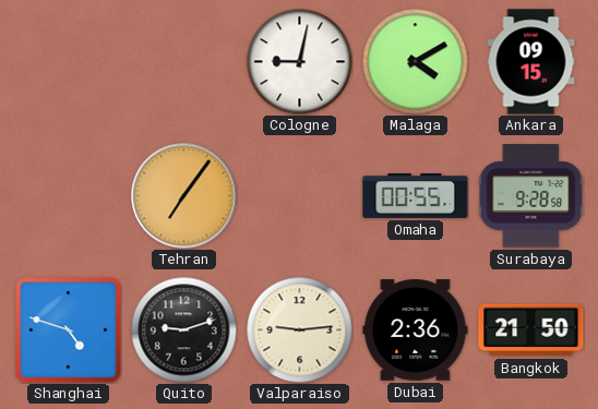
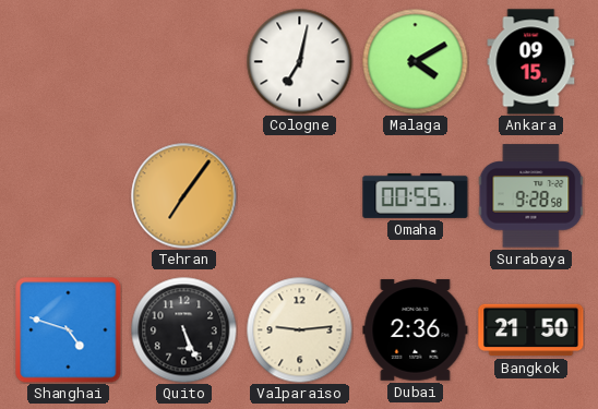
Cologne: 9:02 -> 7:02
Quito: 9:12 -> 5:26
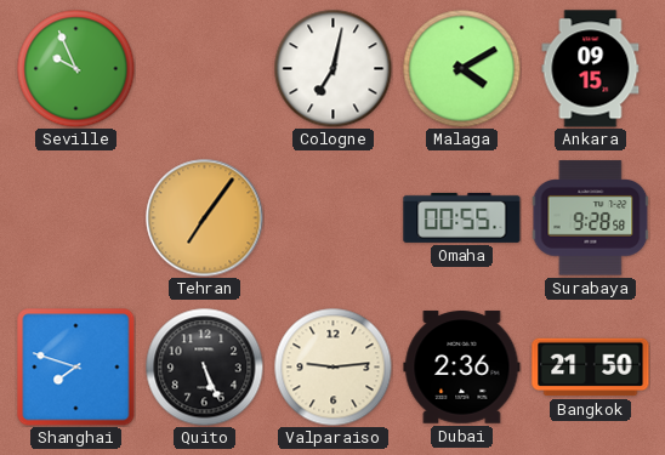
Seville: none -> 9:56
Shanghai: 4:48 -> 7:48
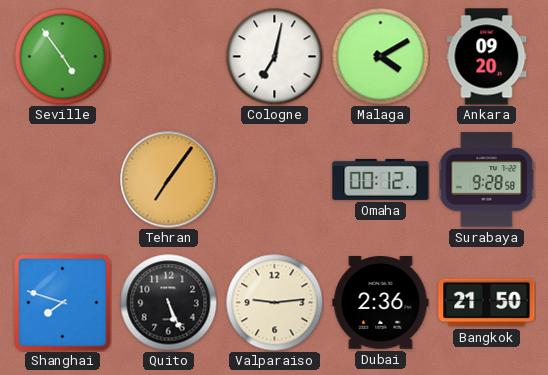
Seville: 9:56 -> 4:54
Ankara: 09:15 -> 09:20
Omaha: 00:55 -> 00:12
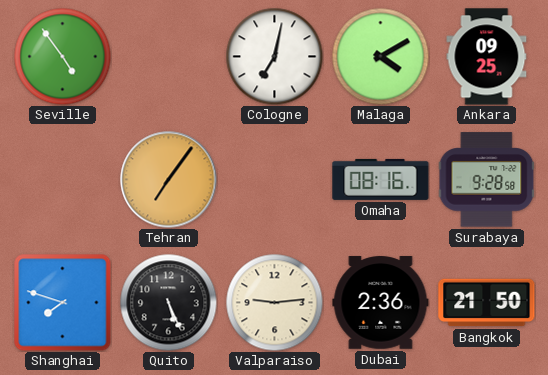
Ankara: 09:20 -> 09:25
Omaha: 00:12 -> 08:16
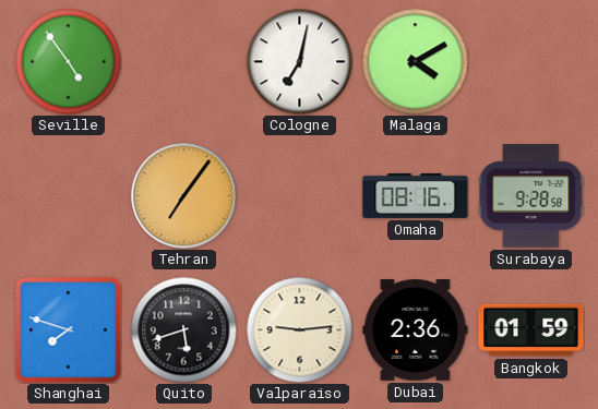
Ankara: 09:25 -> none
Quito: 5:26 -> 5:42
Bangkok: 21:50 -> 01:59
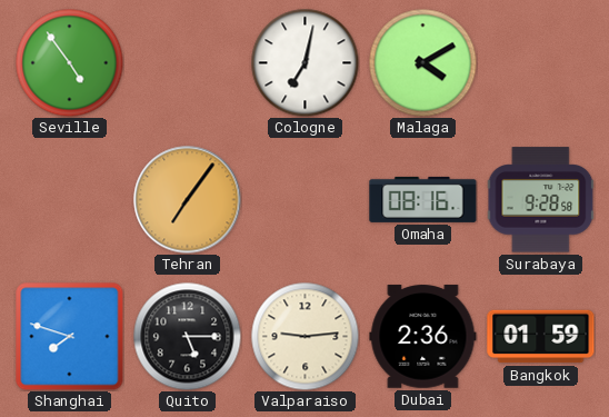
Quito: 5:42 -> 5:15
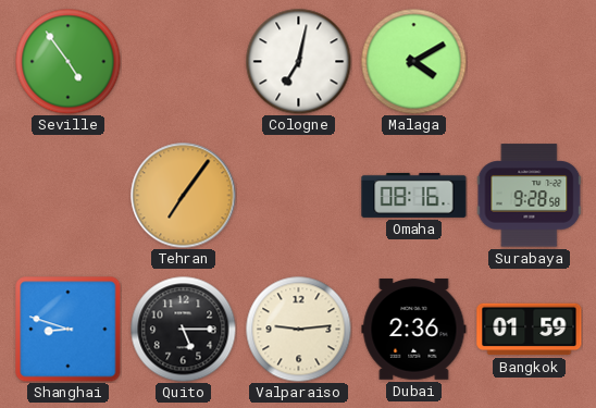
Shanghai: 7:48 -> 8:48
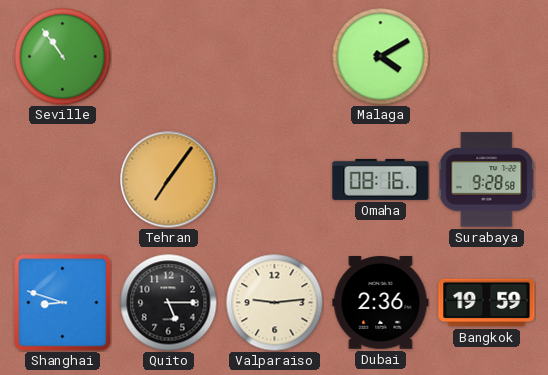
Seville: 4:54 -> 10:54
Cologne: 7:02 -> none
Bangkok: 01:59 -> 19:59
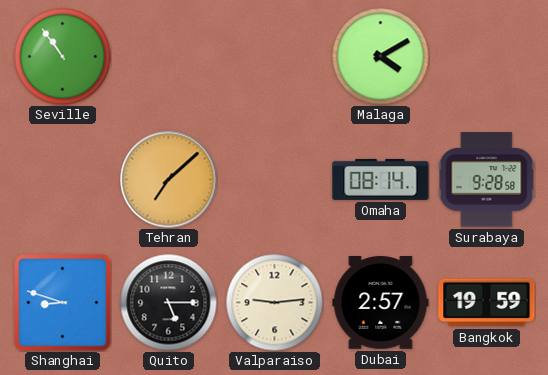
Tehran: 7:06 -> 7:08
Omaha: 08:16 -> 08:14
Dubai: 2:36 -> 2:57
